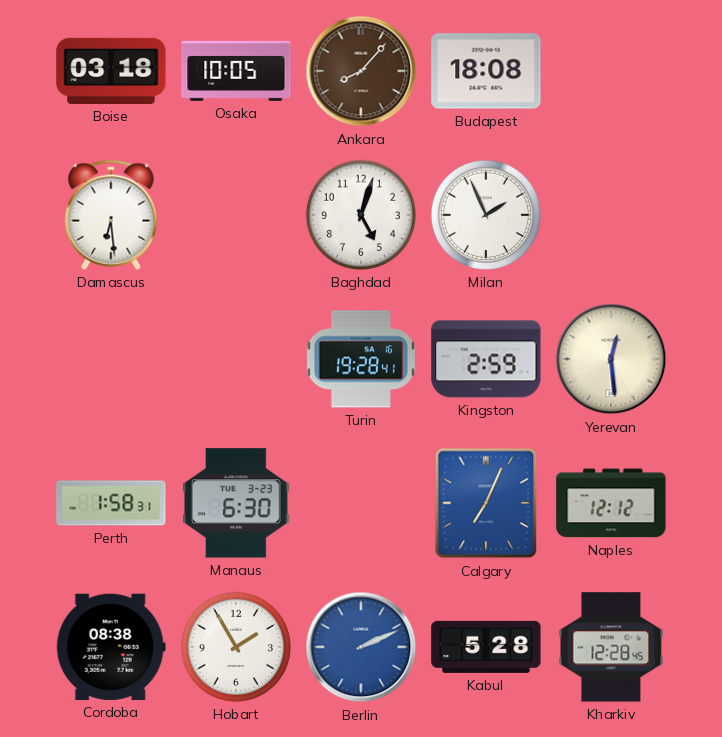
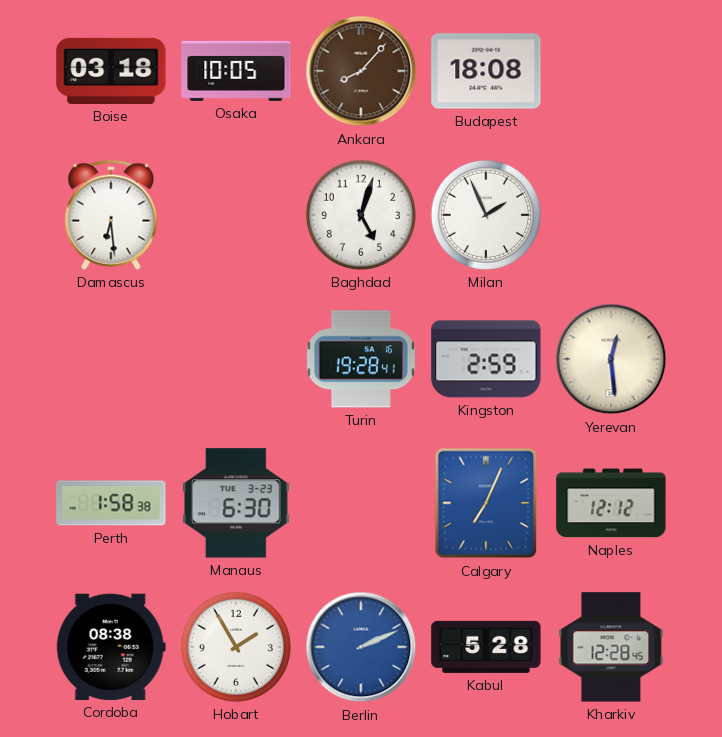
Perth: 1:58:31 -> 1:58:38
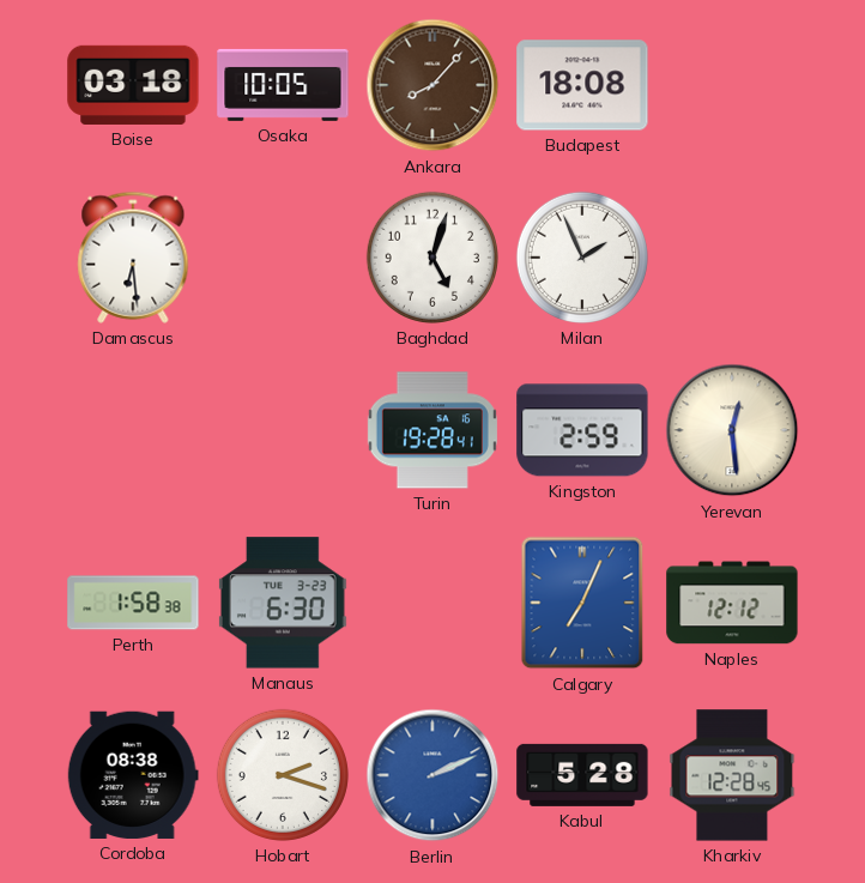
Hobart: 1:55 -> 2:18
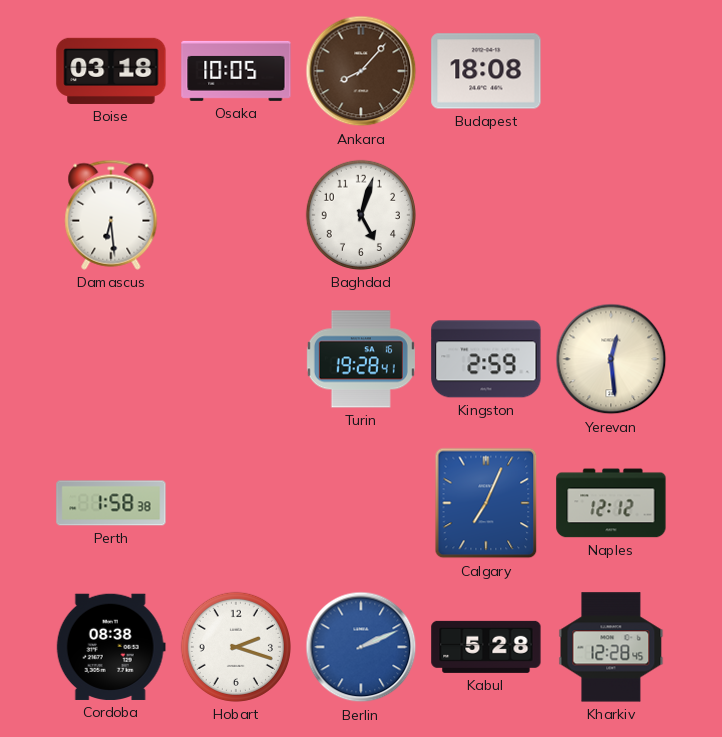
Milan: 1:56 -> none
Manaus: 6:30 -> none
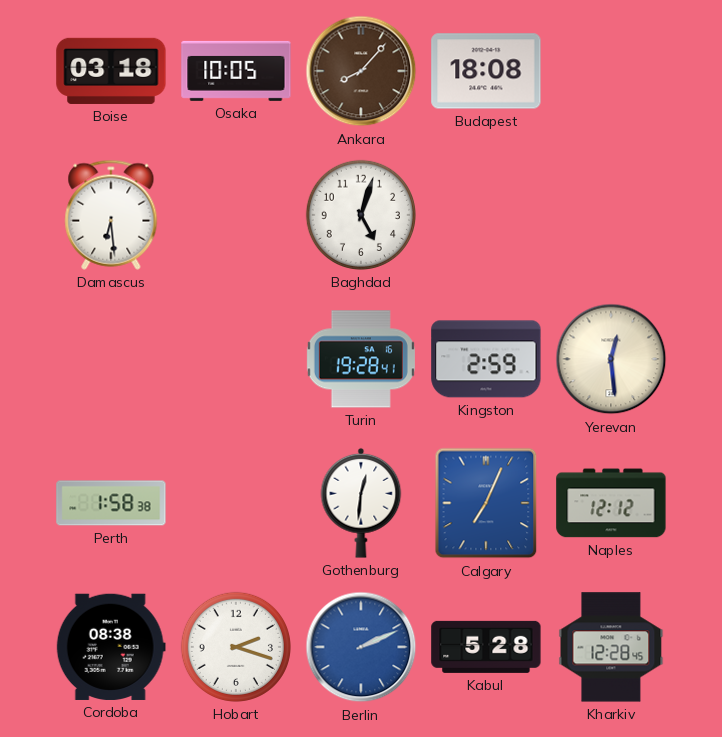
Gothenburg: none -> 12:31
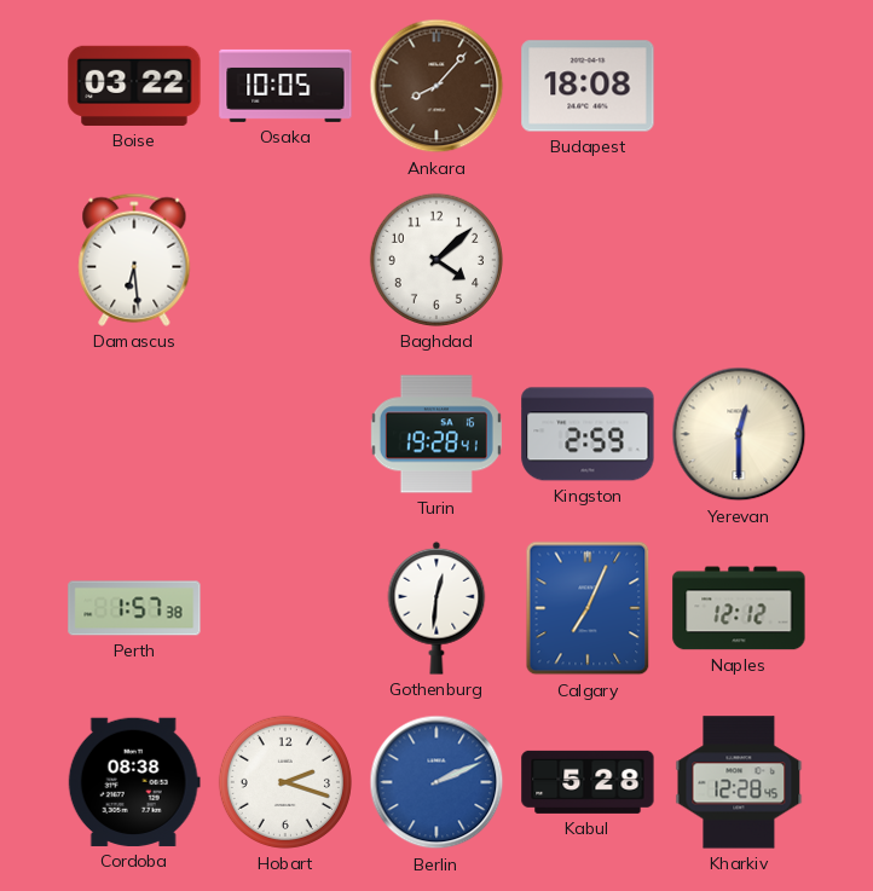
Boise: 03:18 -> 03:22
Baghdad: 5:03 -> 4:08
Yerevan: 12:29 -> 12:30
Perth: 1:58 -> 1:57
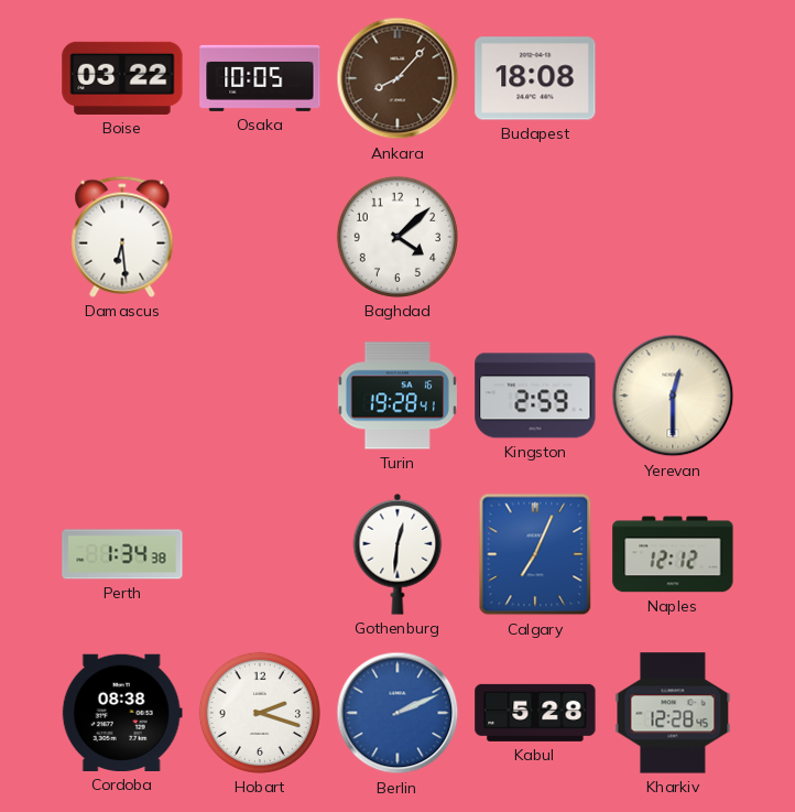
Perth: 1:57 -> 1:34
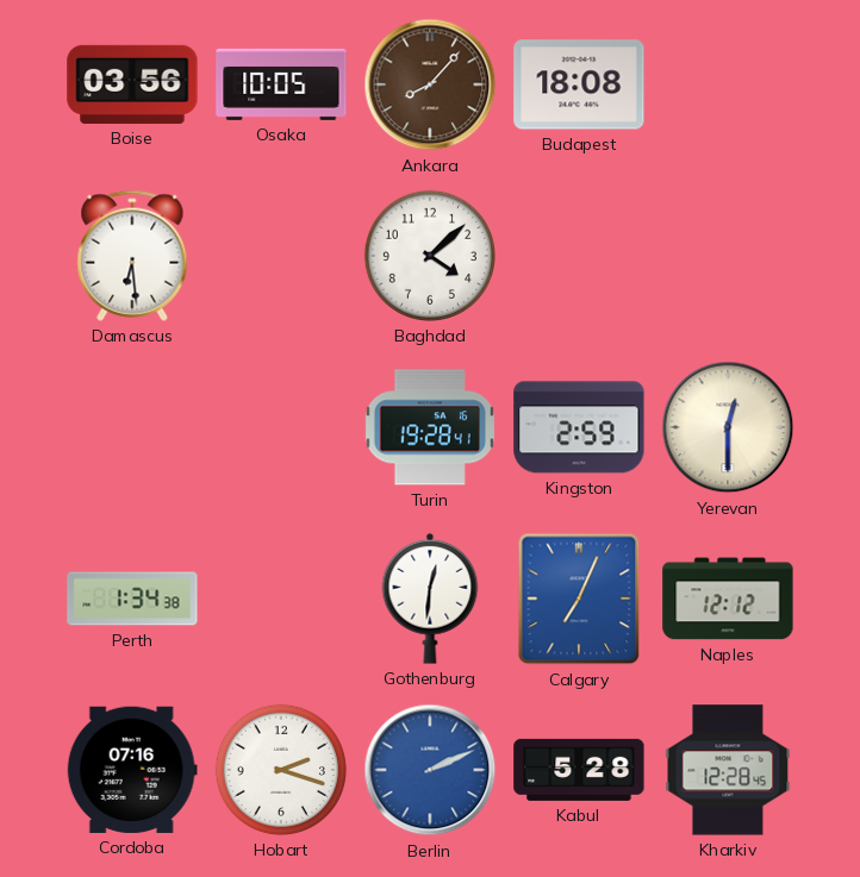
Boise: 03:22 -> 03:56
Cordoba: 08:38 -> 07:16
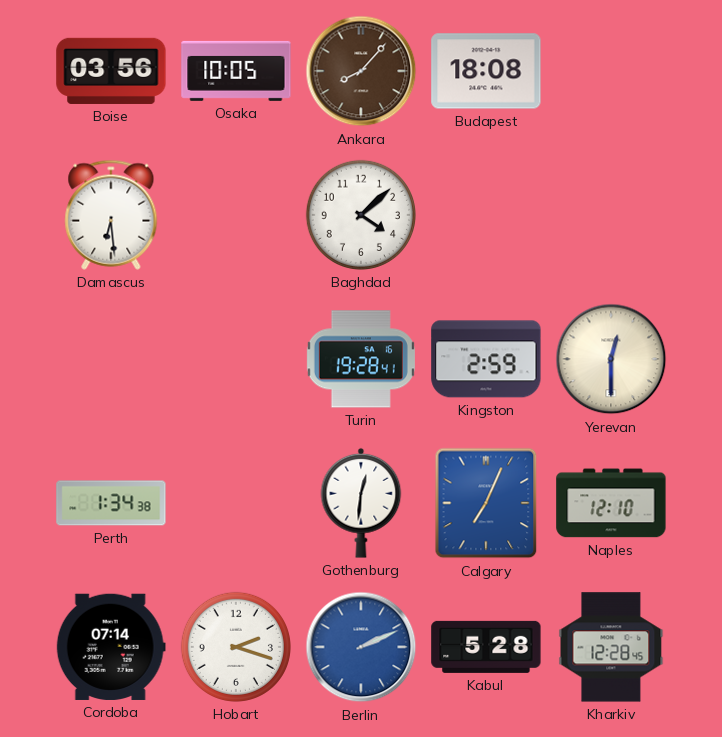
Naples: 12:12 -> 12:10
Cordoba: 07:16 -> 07:14
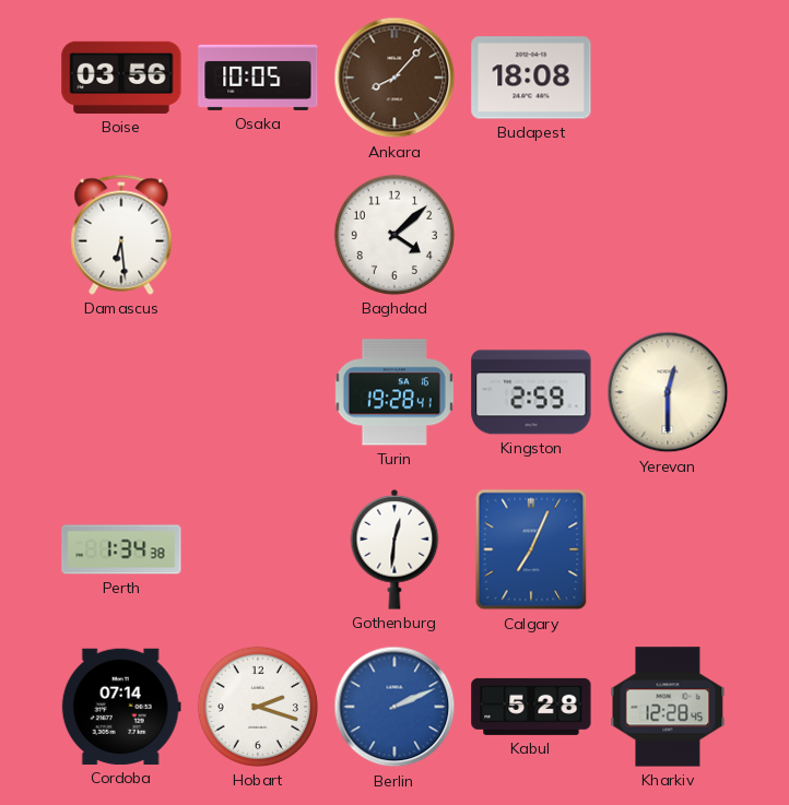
Naples: 12:10 -> none
